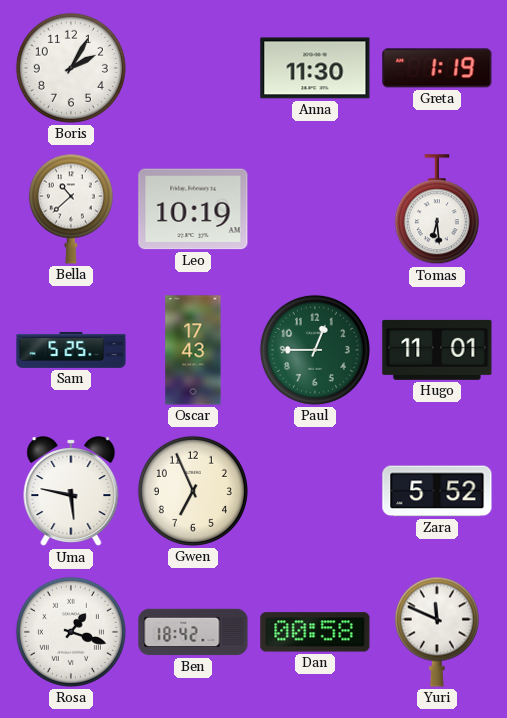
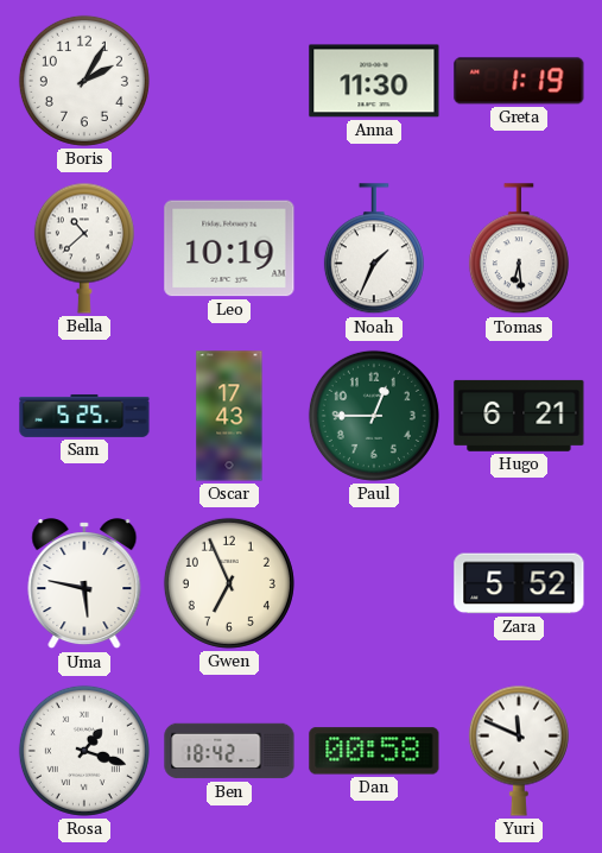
Noah: none -> 1:34
Hugo: 11:01 -> 6:21
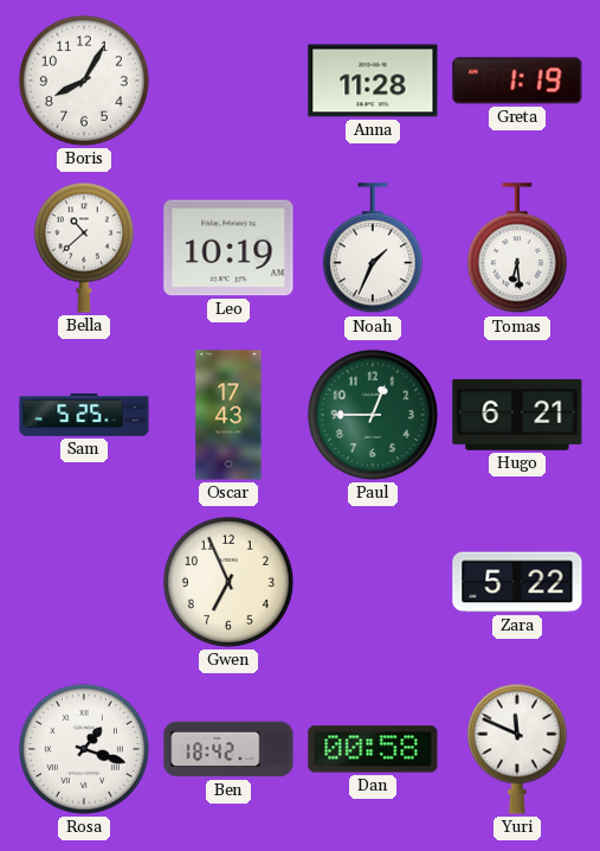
Boris: 2:05 -> 8:05
Anna: 11:30 -> 11:28
Uma: 5:47 -> none
Zara: 5:52 -> 5:22
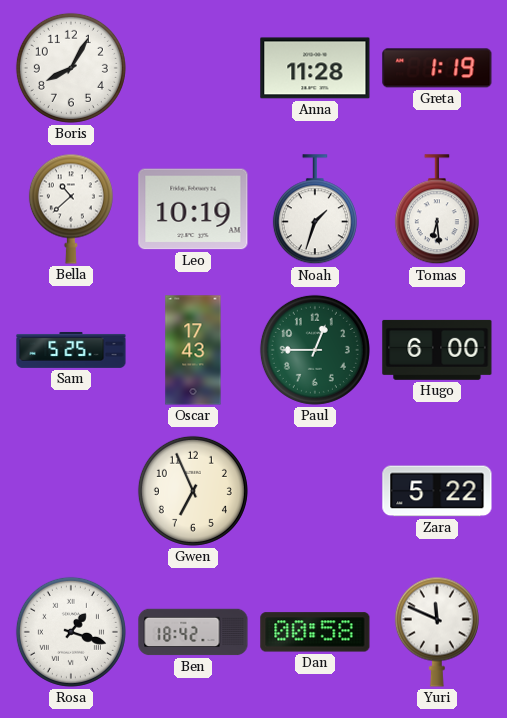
Noah: 1:34 -> 1:33
Hugo: 6:21 -> 6:00
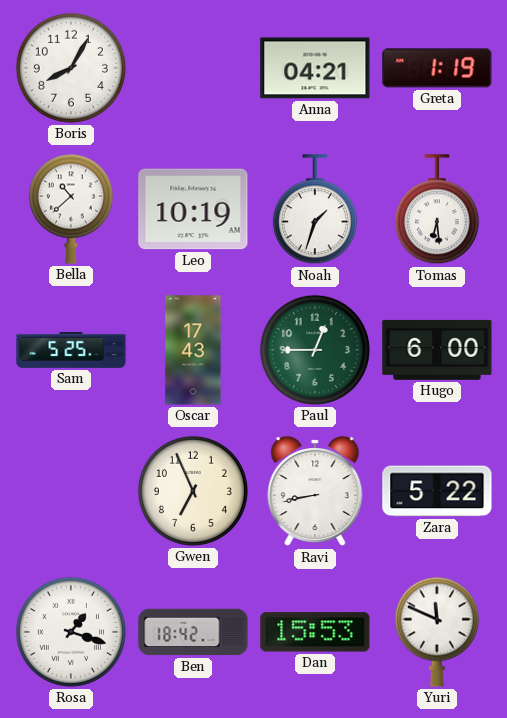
Anna: 11:28 -> 04:21
Ravi: none -> 8:43
Dan: 00:58 -> 15:53
